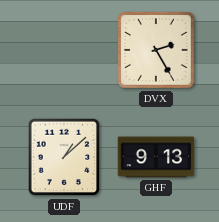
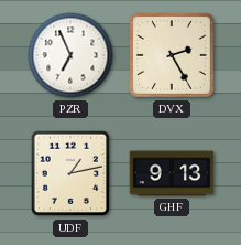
PZR: none -> 6:56
UDF: 1:08 -> 1:13
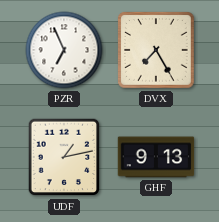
DVX: 2:25 -> 7:25
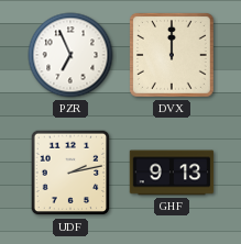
DVX: 7:25 -> 12:00
UDF: 1:13 -> 2:13
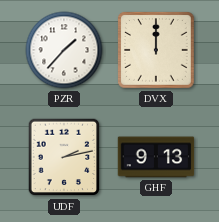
PZR: 6:56 -> 1:37
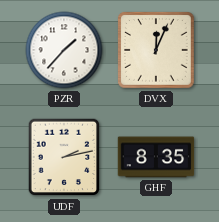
DVX: 12:00 -> 12:04
GHF: 9:13 -> 8:35
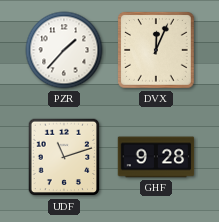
UDF: 2:13 -> 11:12
GHF: 8:35 -> 9:28
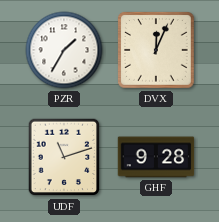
PZR: 1:37 -> 1:35
